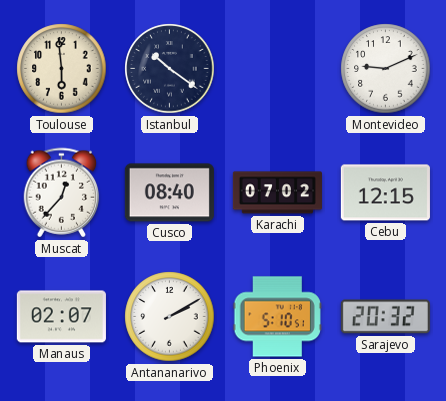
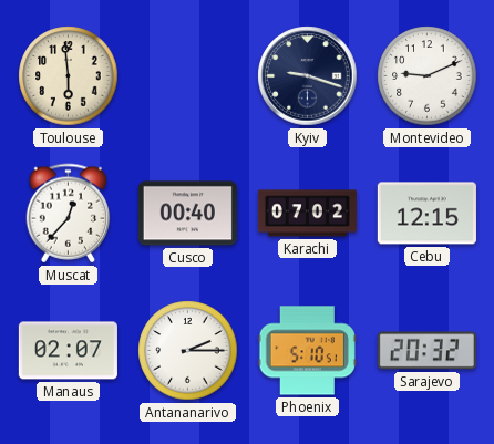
Istanbul: 10:21 -> none
Kyiv: none -> 9:18
Cusco: 08:40 -> 00:40
Antananarivo: 2:10 -> 2:15
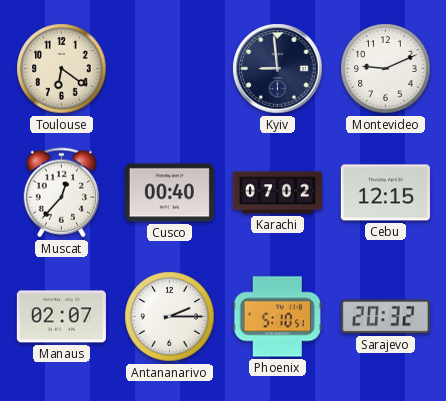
Toulouse: 5:59 -> 6:21
Kyiv: 9:18 -> 8:59
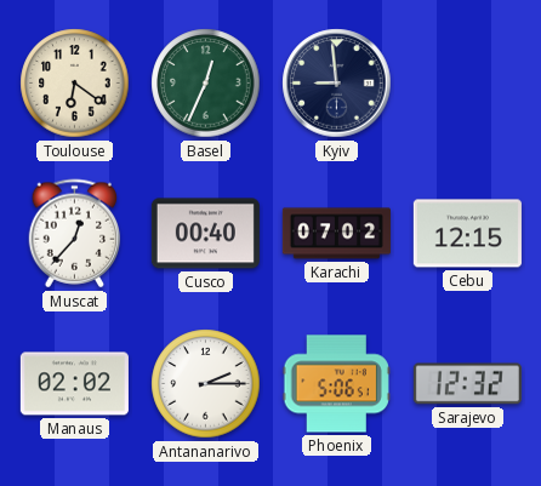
Basel: none -> 12:34
Montevideo: 9:11 -> none
Manaus: 02:07 -> 02:02
Phoenix: 5:10 -> 5:06
Sarajevo: 20:32 -> 12:32
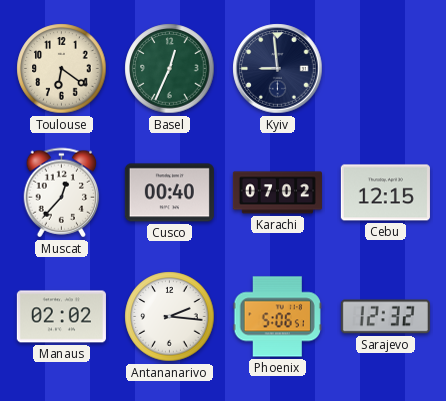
Antananarivo: 2:15 -> 2:16
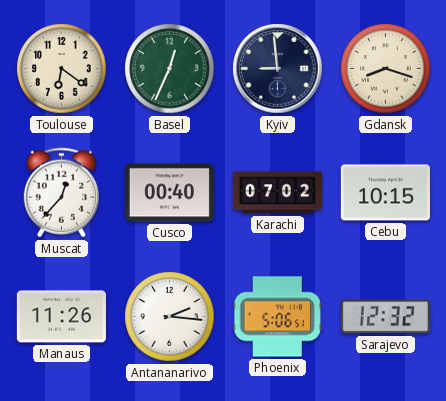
Gdansk: none -> 8:18
Cebu: 12:15 -> 10:15
Manaus: 02:02 -> 11:26
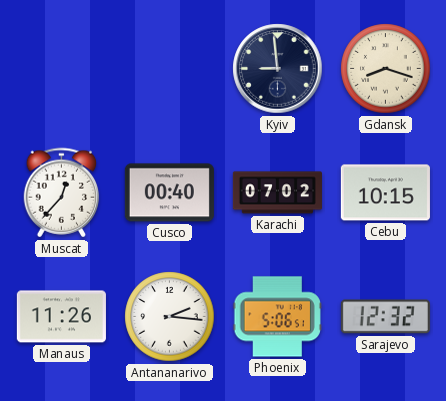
Toulouse: 6:21 -> none
Basel: 12:34 -> none
